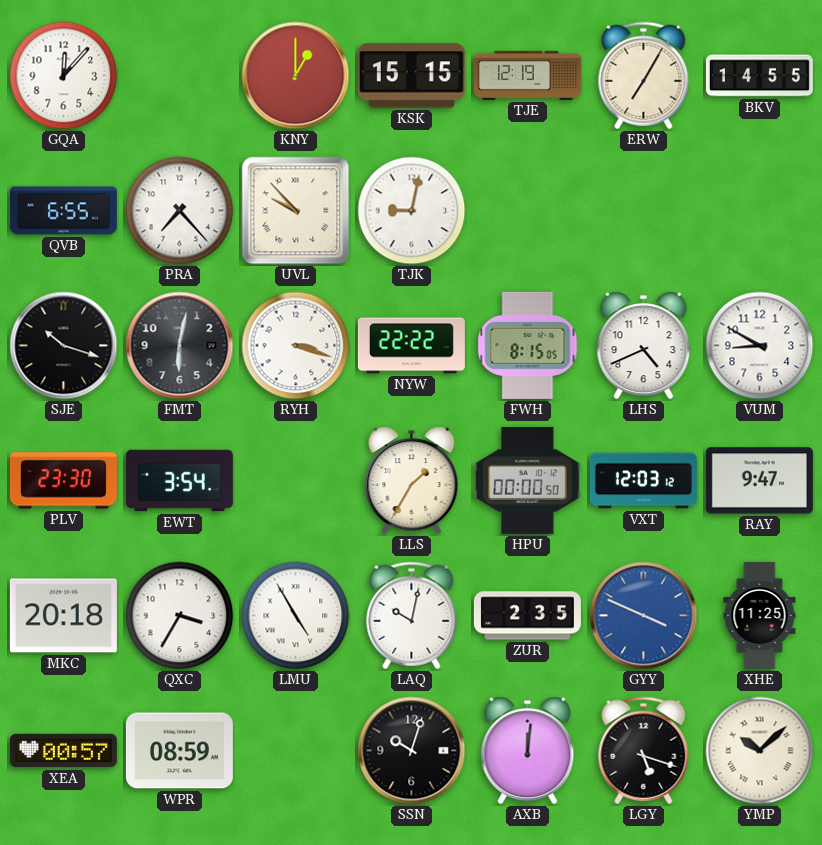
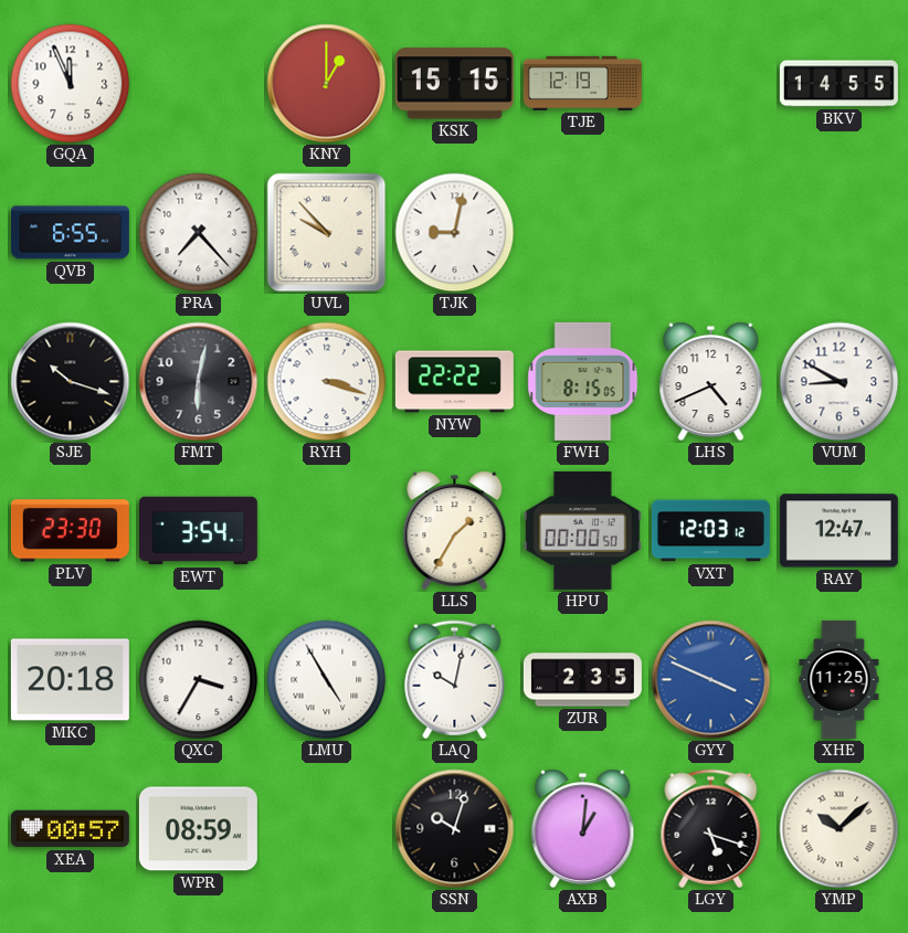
GQA: 12:07 -> 11:56
ERW: 7:05 -> none
RAY: 9:47 -> 12:47
AXB: 12:01 -> 1:01
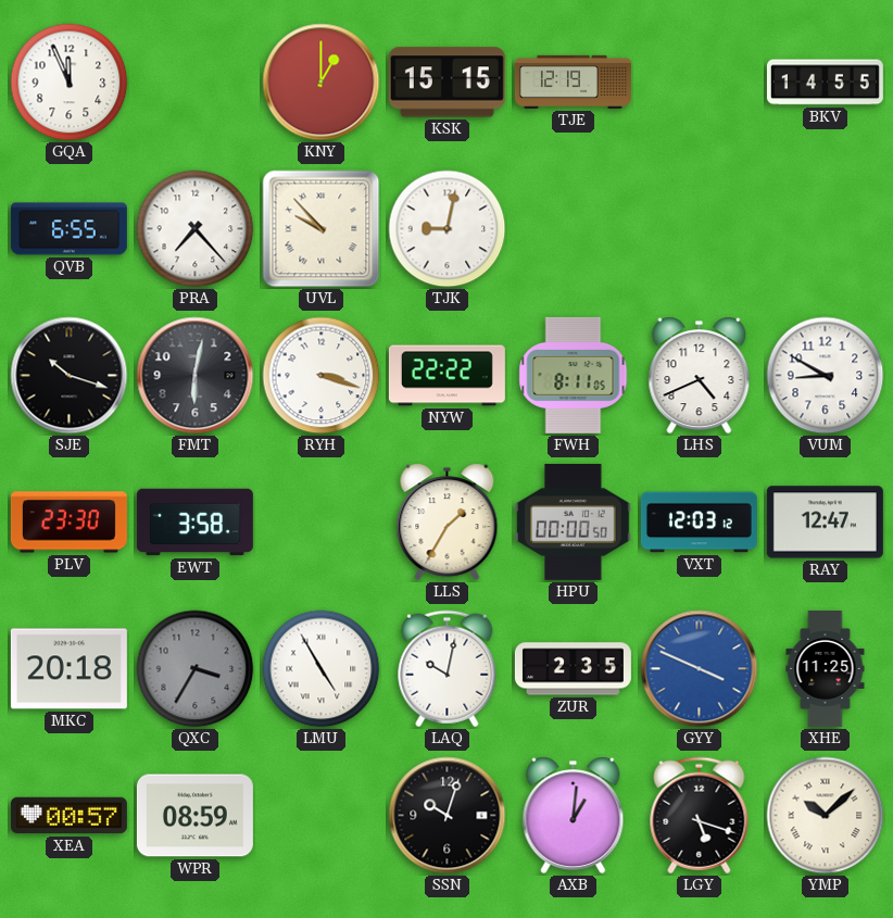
FWH: 8:15 -> 8:11
EWT: 3:54 -> 3:58
QXC dial: white -> grey
